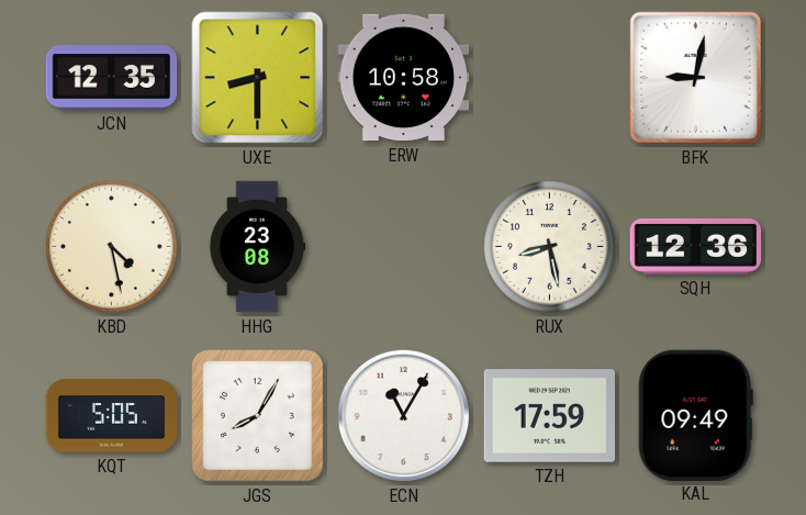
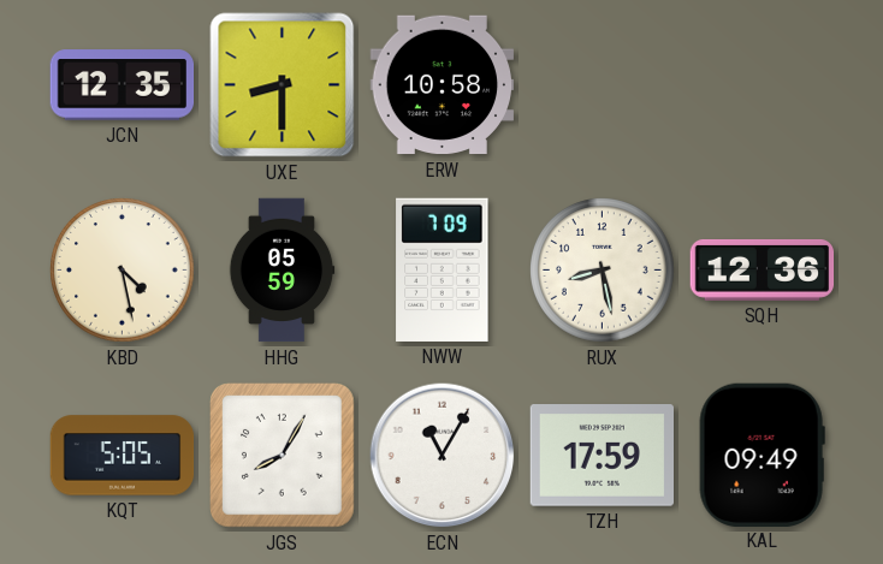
BFK: 9:02 -> none
HHG: 23:08 -> 05:59
NWW: none -> 7:09
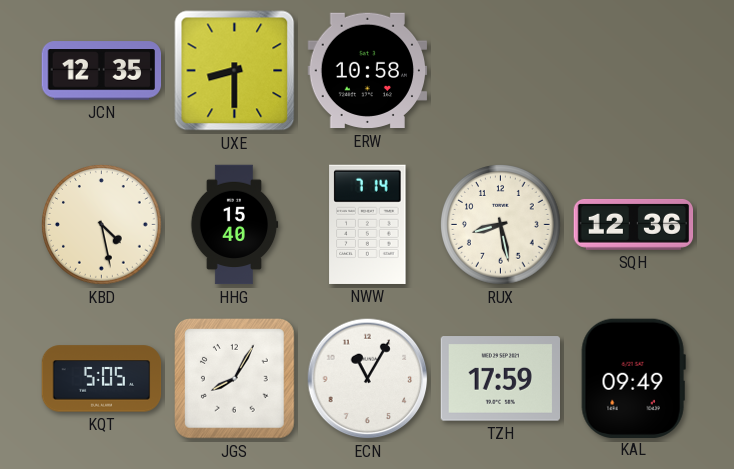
HHG: 05:59 -> 15:40
NWW: 7:09 -> 7:14
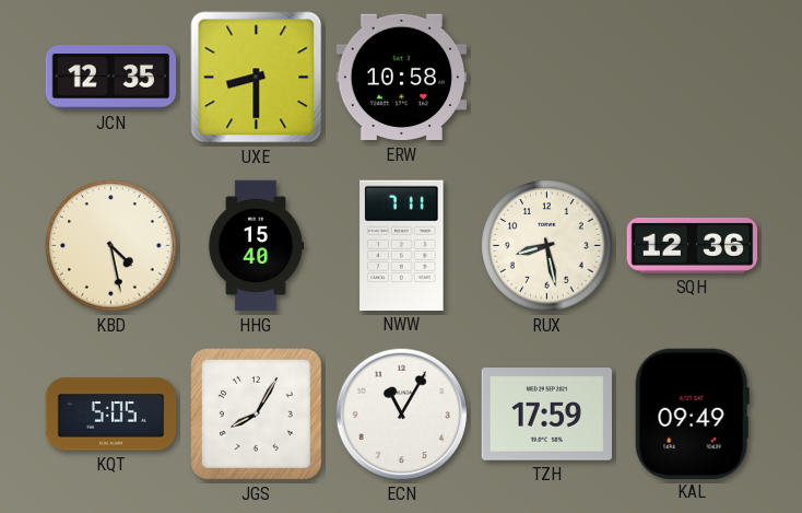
NWW: 7:14 -> 7:11
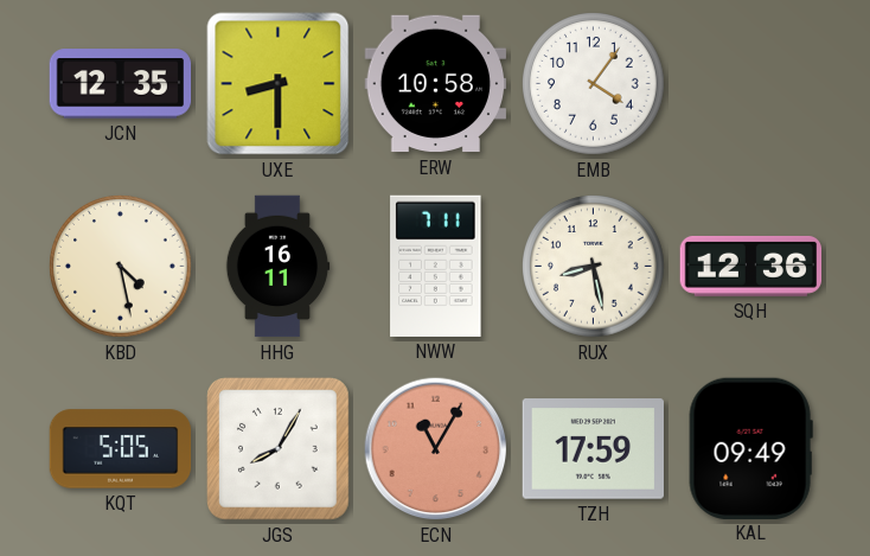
EMB: none -> 4:06
HHG: 15:40 -> 16:11
ECN dial: white -> salmon
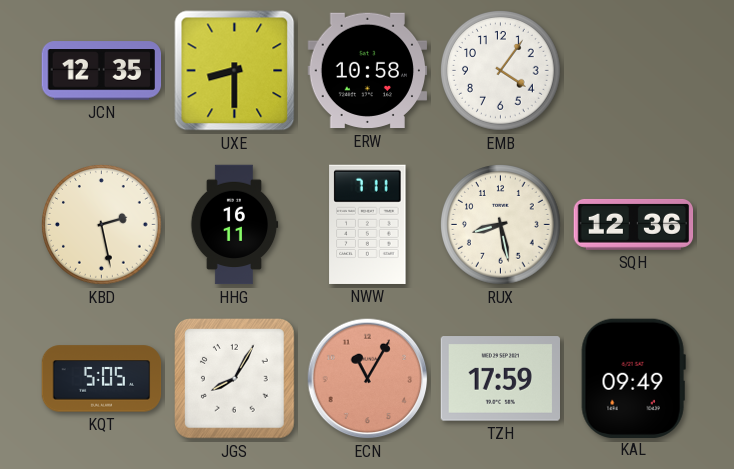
KBD: 4:28 -> 2:28
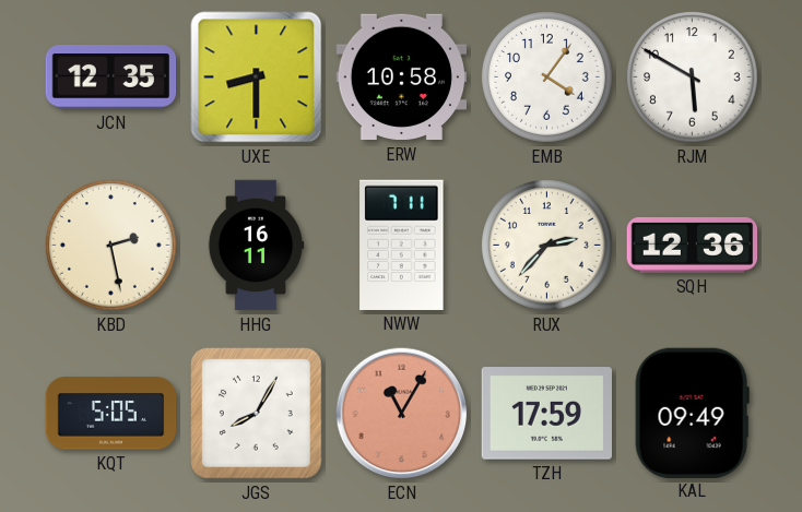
RJM: none -> 5:50
RUX: 8:28 -> 2:37
